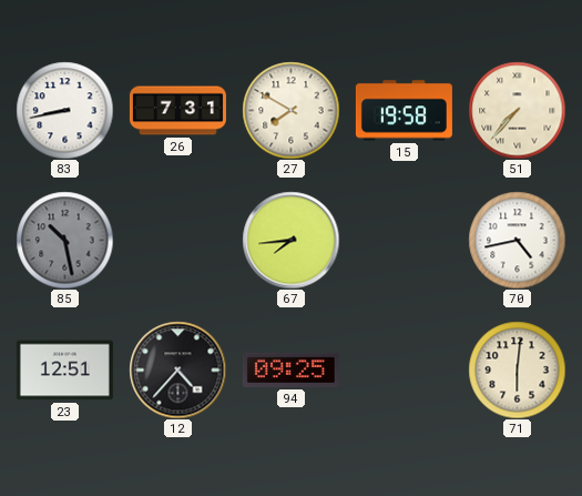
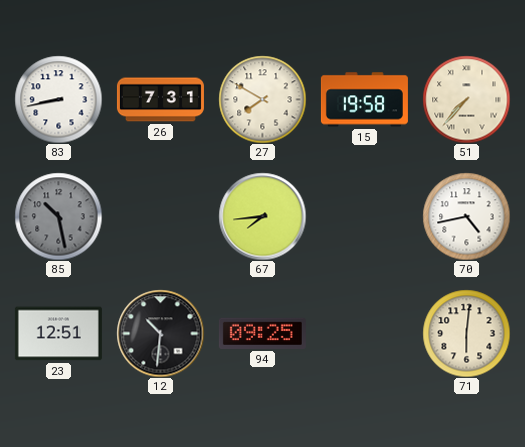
12: 4:37 -> 10:31
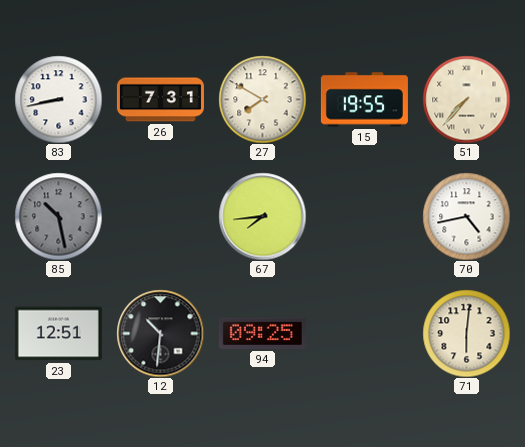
15: 19:58 -> 19:55
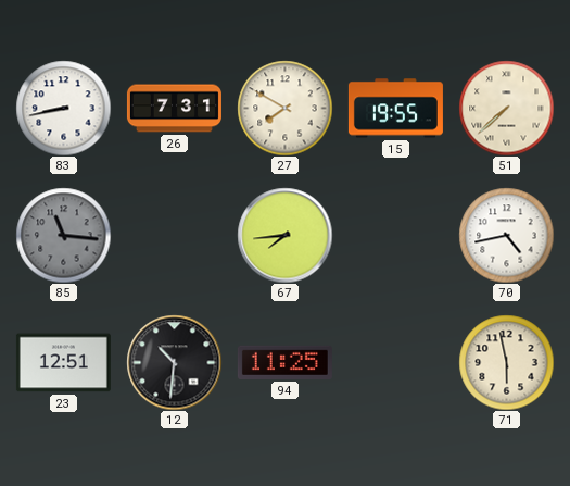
51: 7:37 -> 7:38
85: 10:28 -> 11:16
94: 09:25 -> 11:25
71: 6:01 -> 5:58
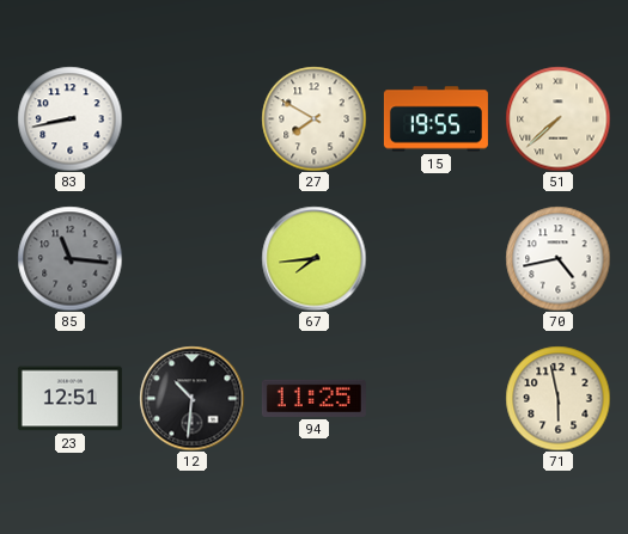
26: 7:31 -> none
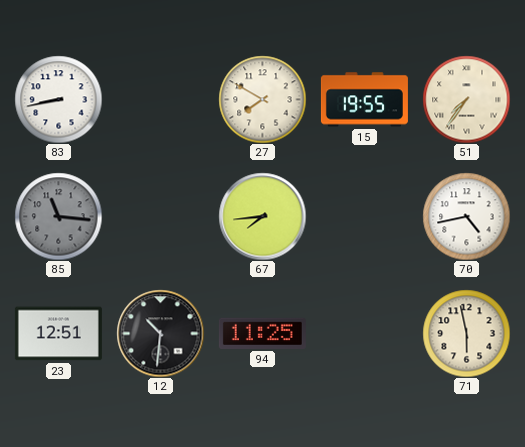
51: 7:38 -> 7:36
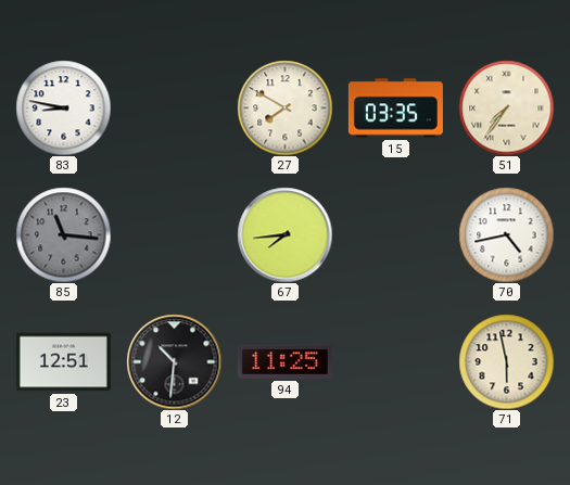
83: 8:43 -> 8:47
15: 19:55 -> 03:35
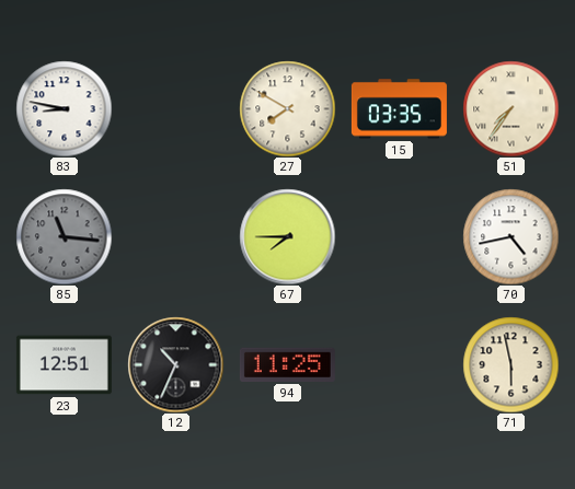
67: 7:44 -> 7:45
12: 10:31 -> 10:34
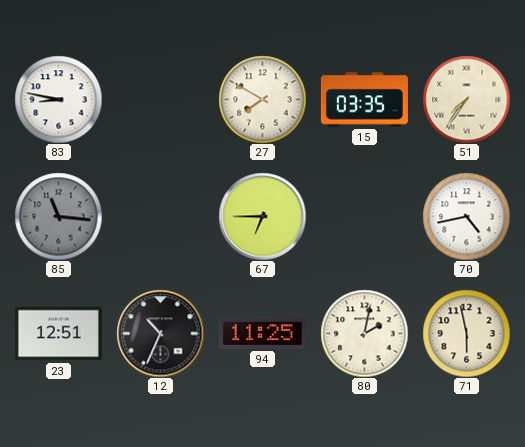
67: 7:45 -> 6:45
80: none -> 2:02
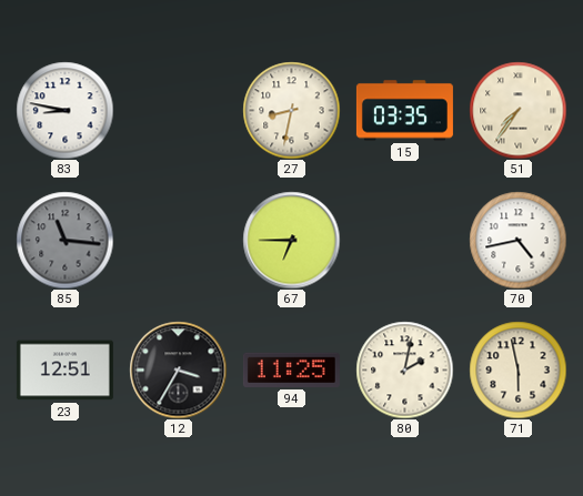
27: 7:50 -> 8:32
12: 10:34 -> 3:35
